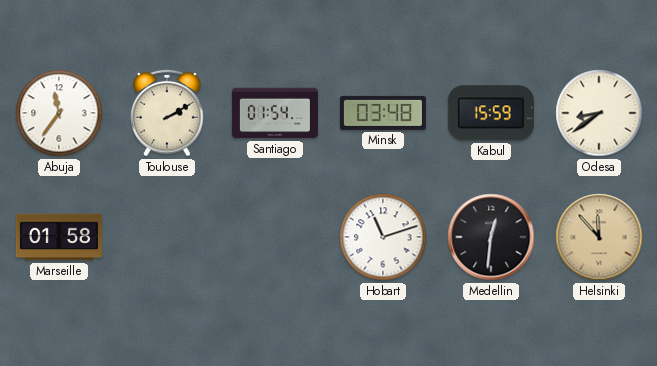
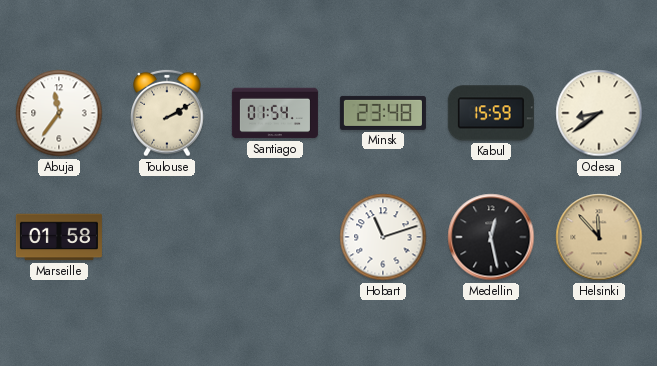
Minsk: 03:48 -> 23:48
Medellin: 12:31 -> 12:28
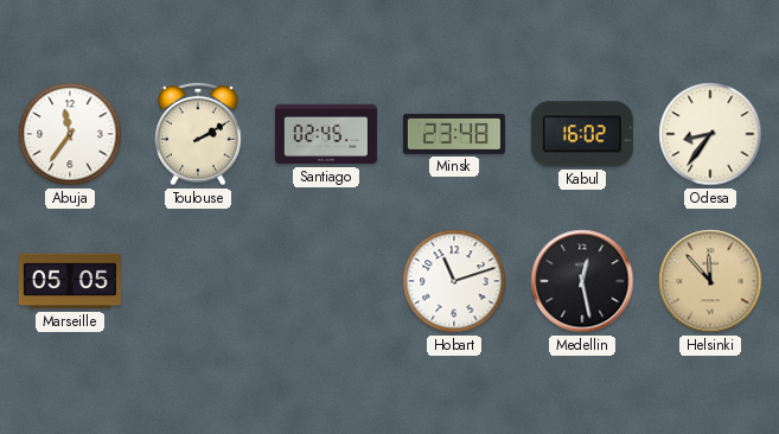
Santiago: 01:54 -> 02:45
Kabul: 15:59 -> 16:02
Odesa: 8:39 -> 8:36
Marseille: 01:58 -> 05:05
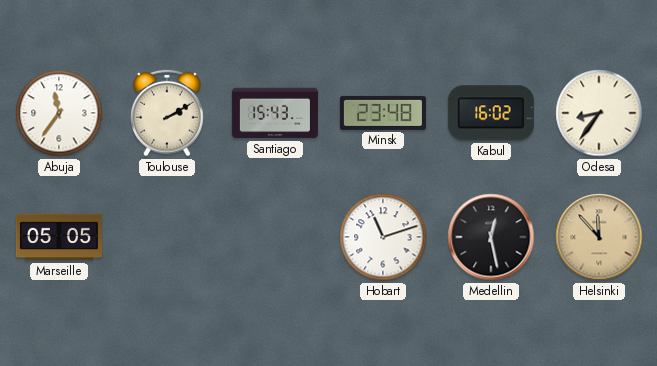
Santiago: 02:45 -> 15:43
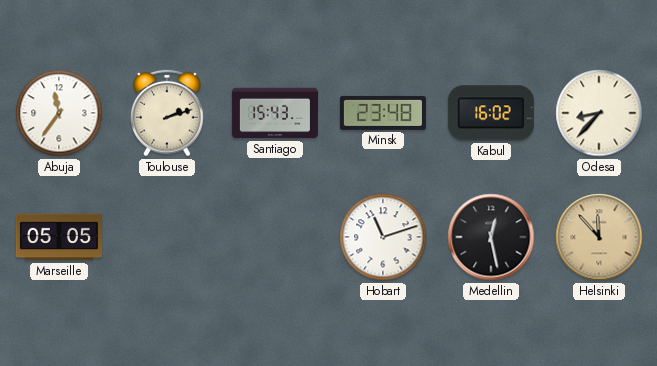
Toulouse: 2:10 -> 2:12
Odesa: 8:36 -> 8:37
